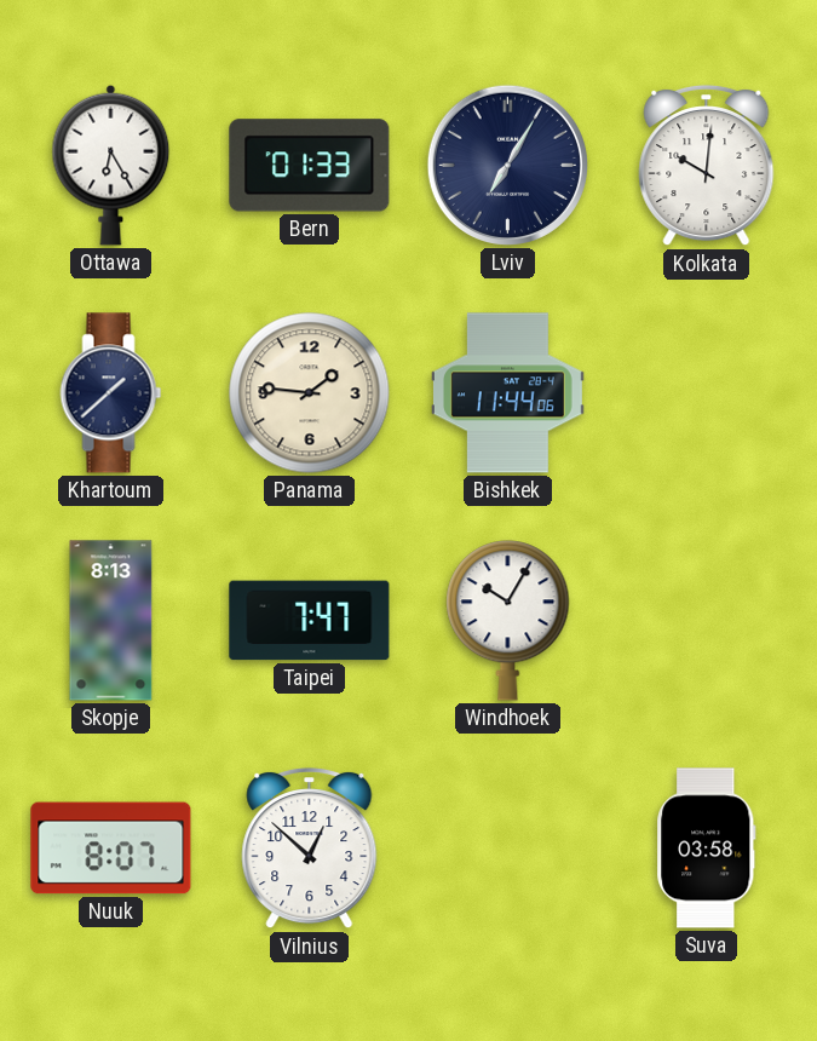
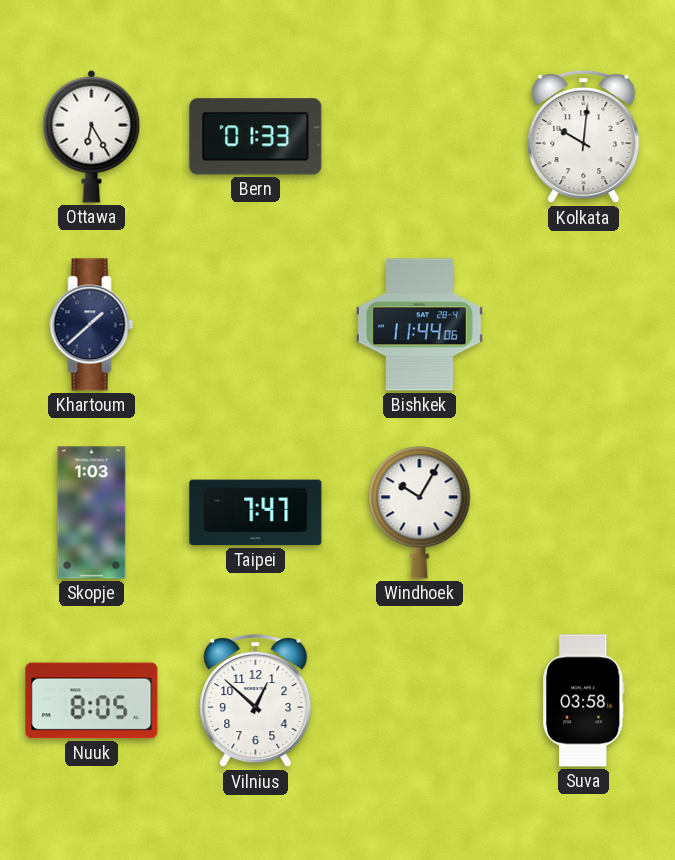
Lviv: 7:05 -> none
Panama: 1:46 -> none
Skopje: 8:13 -> 1:03
Nuuk: 8:07 -> 8:05
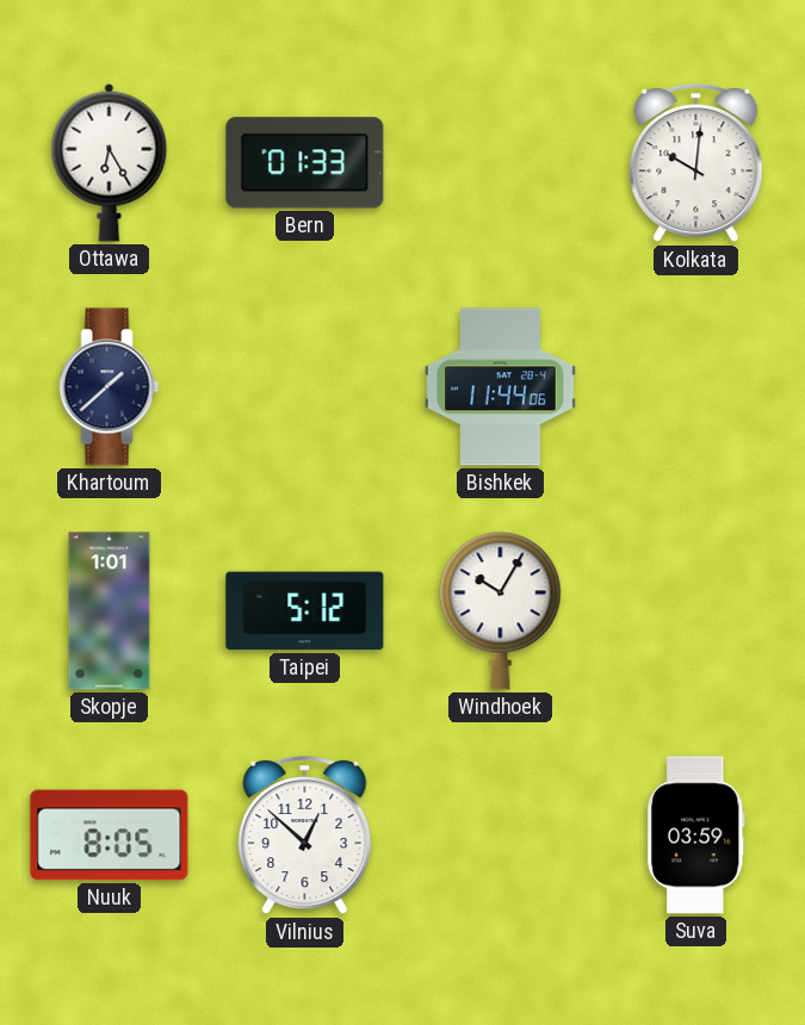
Skopje: 1:03 -> 1:01
Taipei: 7:47 -> 5:12
Suva: 03:58 -> 03:59
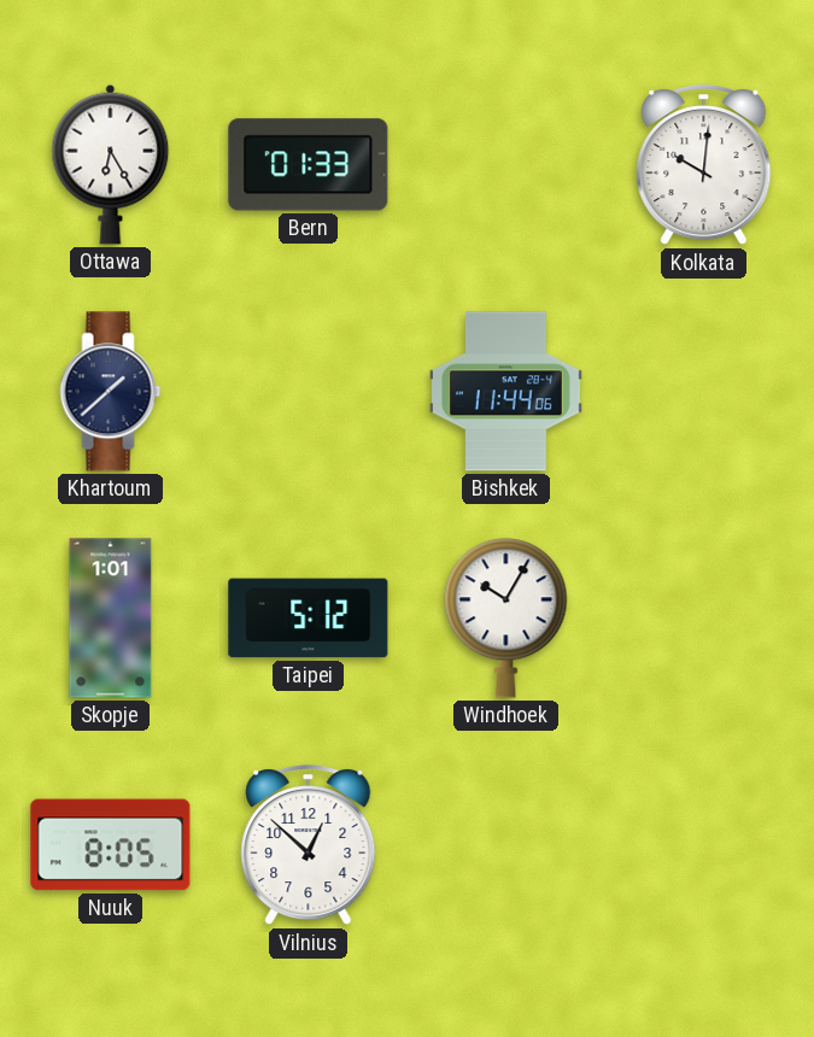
Suva: 03:59 -> none
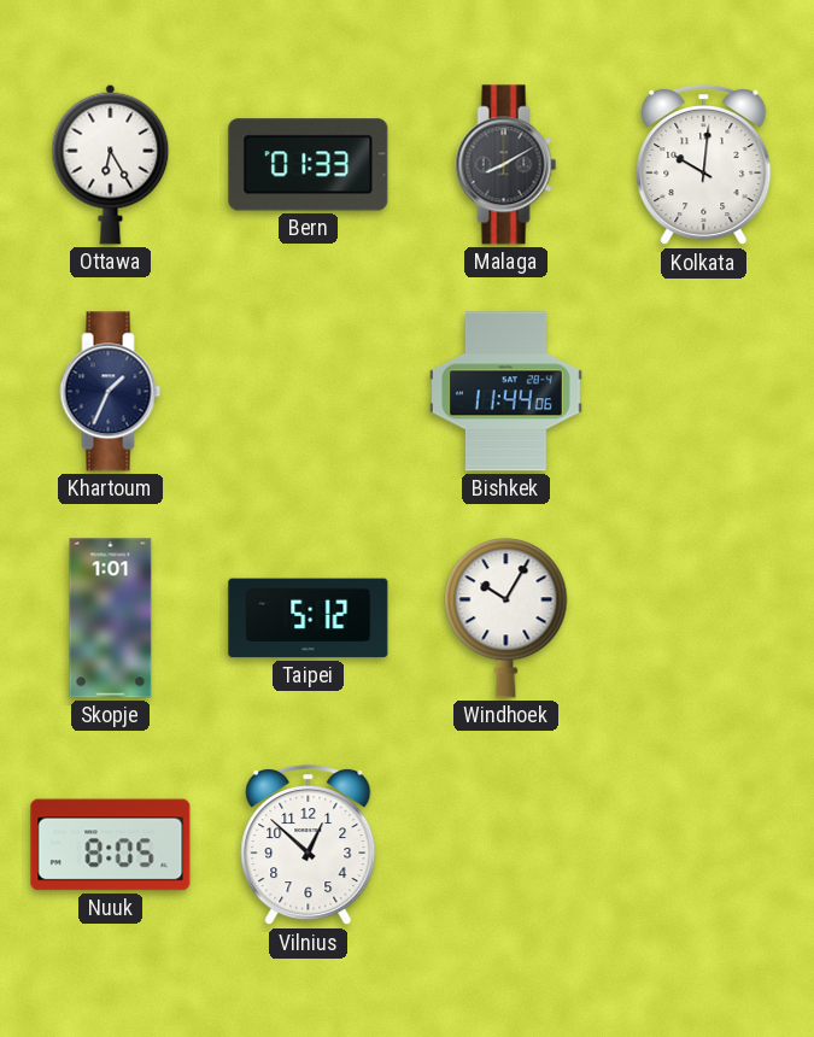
Malaga: none -> 8:10
Khartoum: 1:38 -> 1:34
